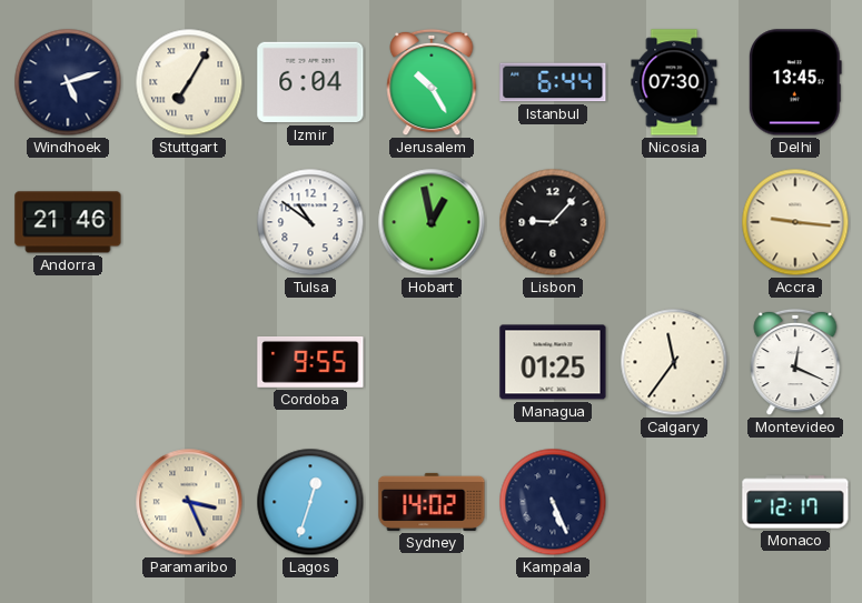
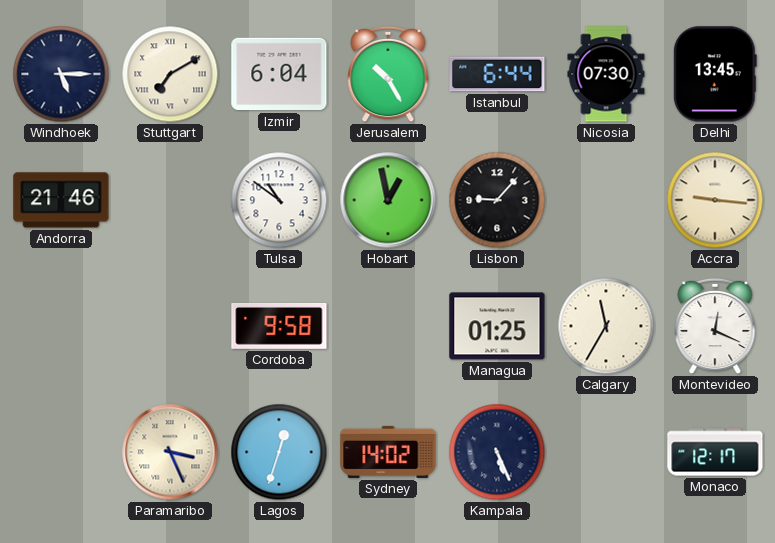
Windhoek: 5:12 -> 5:15
Stuttgart: 7:05 -> 7:10
Cordoba: 9:55 -> 9:58
Calgary: 11:36 -> 11:35
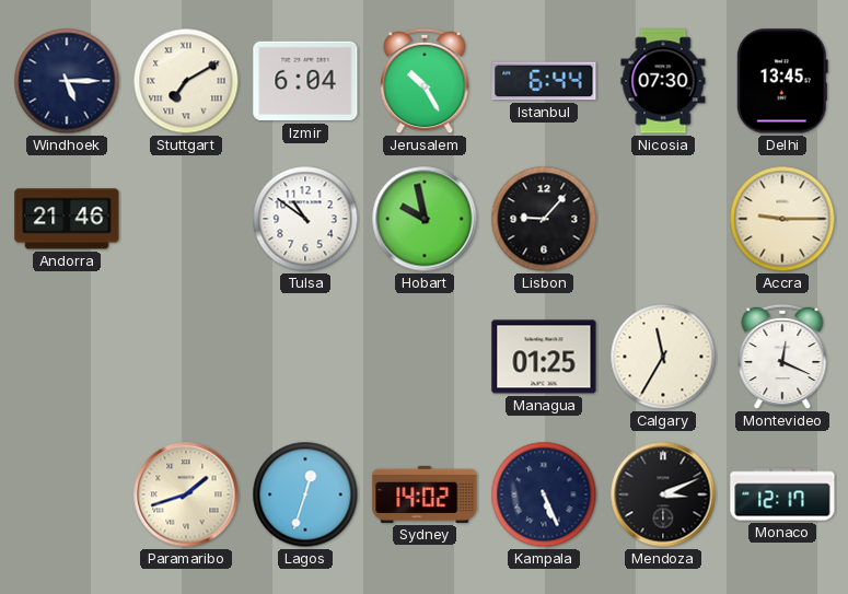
Hobart: 12:58 -> 9:58
Accra: 9:16 -> 9:15
Cordoba: 9:58 -> none
Paramaribo: 3:26 -> 1:42
Mendoza: none -> 3:11
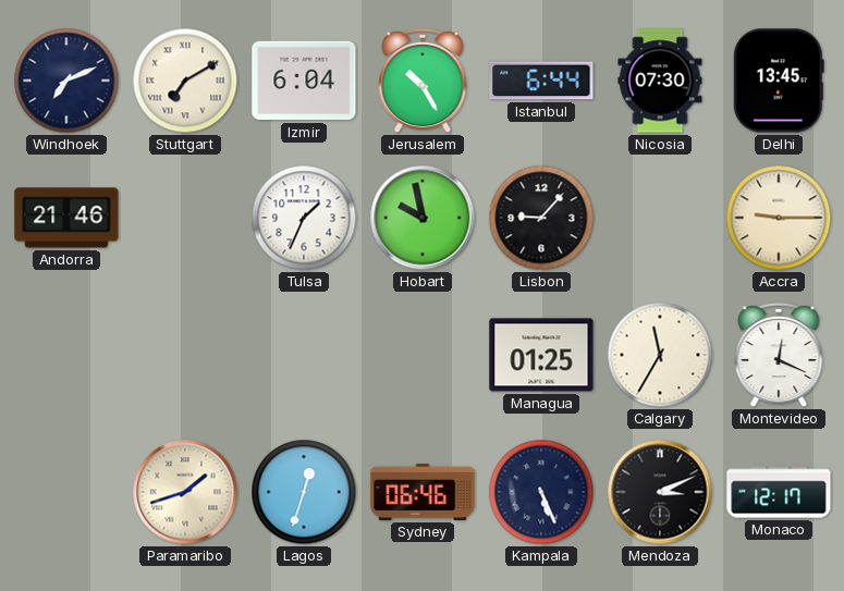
Windhoek: 5:15 -> 7:11
Tulsa: 10:51 -> 1:34
Sydney: 14:02 -> 06:46
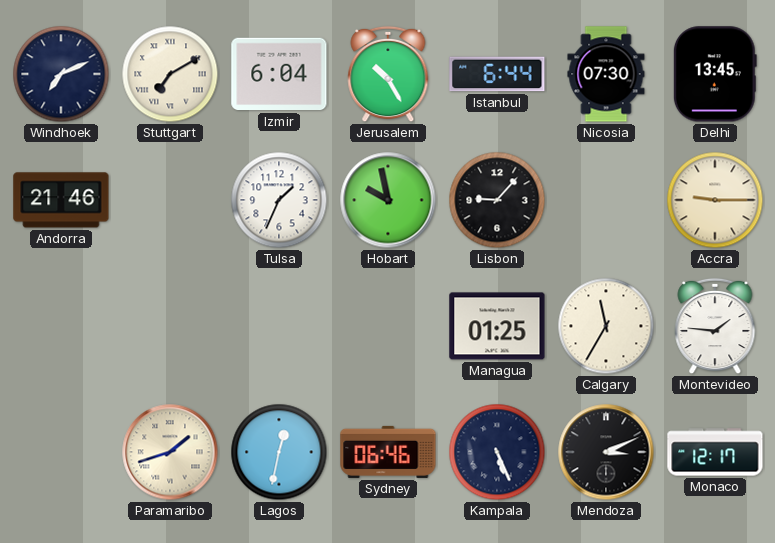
Montevideo: 12:19 -> 1:46
Lagos: 12:33 -> 12:32
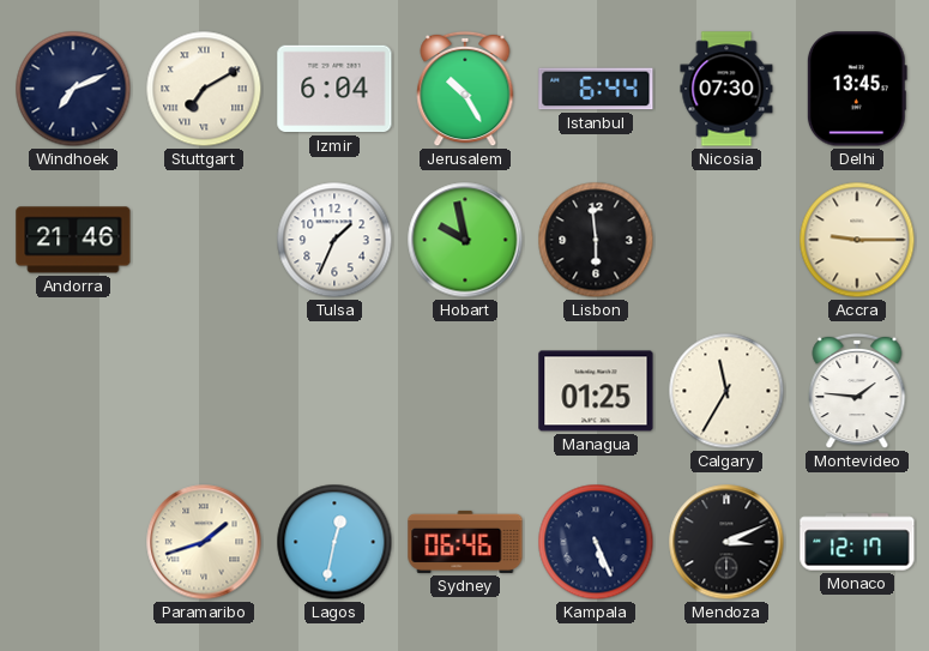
Lisbon: 9:07 -> 5:59
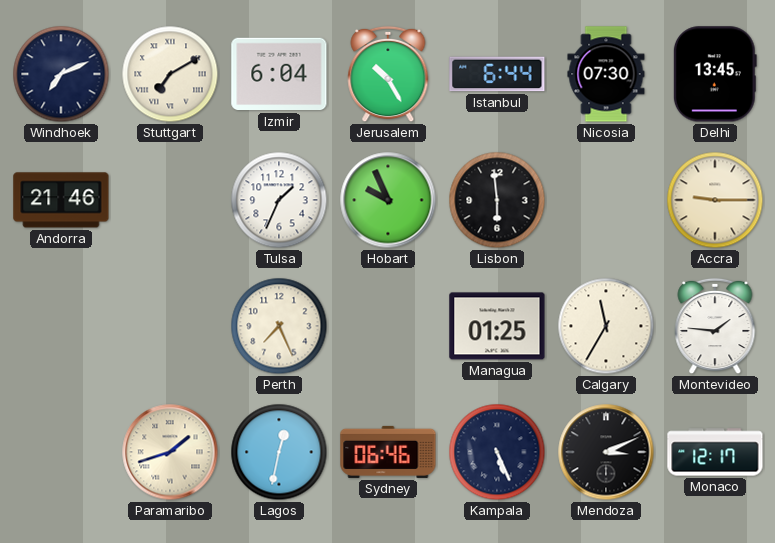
Hobart: 9:58 -> 9:56
Perth: none -> 7:26
